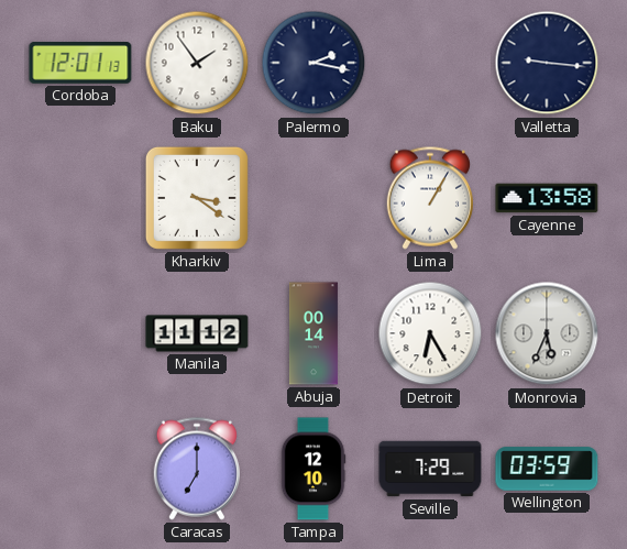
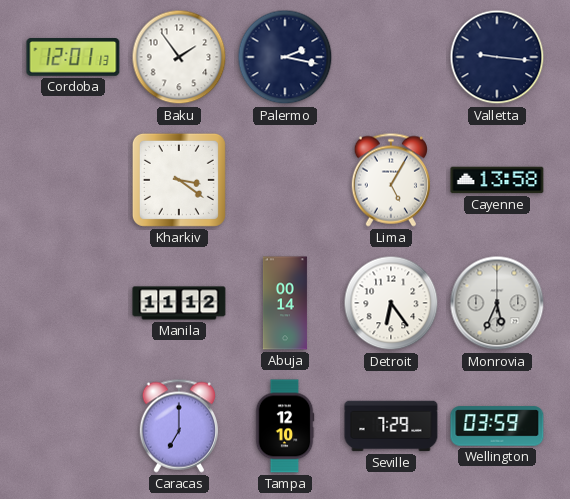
Lima: 1:05 -> 5:05
Detroit: 6:25 -> 6:24
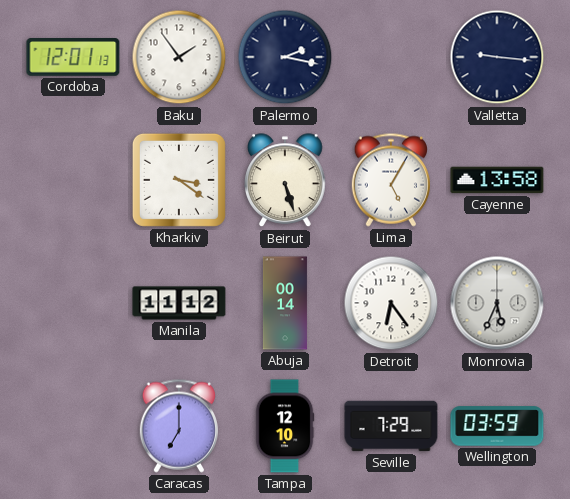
Beirut: none -> 5:27
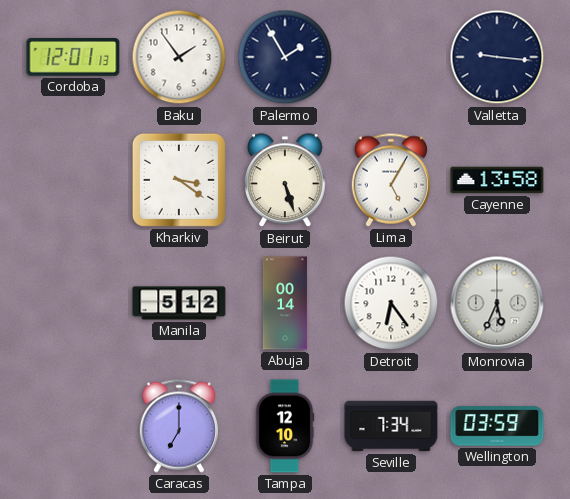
Palermo: 2:17 -> 1:55
Manila: 11:12 -> 5:12
Seville: 7:29 -> 7:34
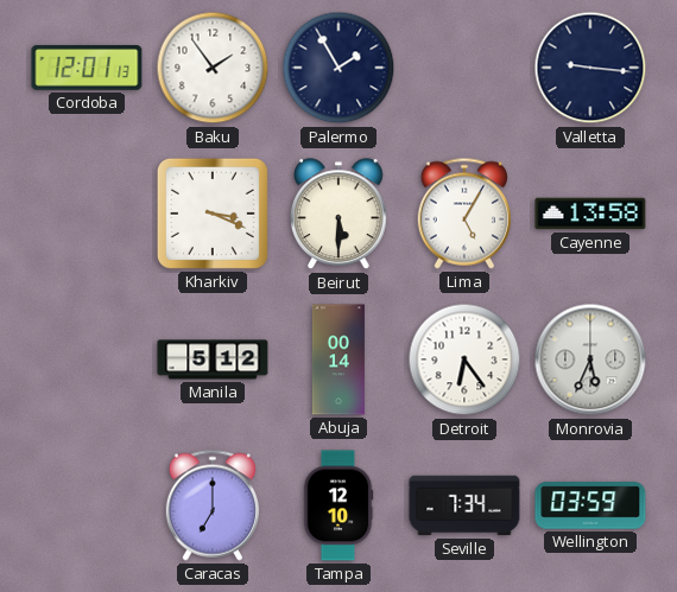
Kharkiv: 3:21 -> 3:19
Beirut: 5:27 -> 5:30
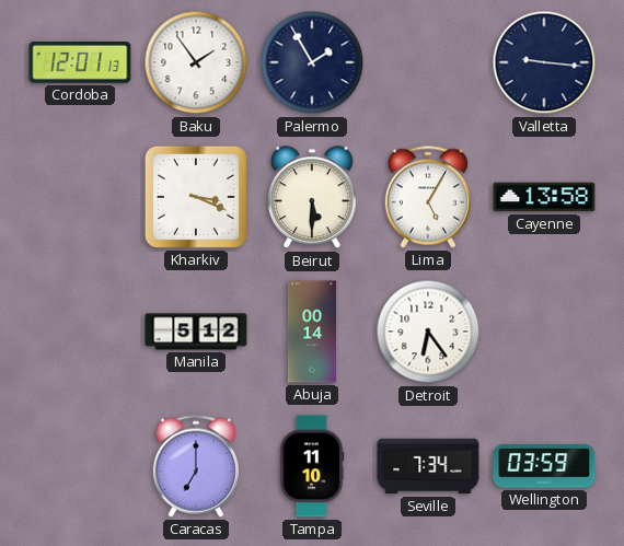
Monrovia: 5:34 -> none
Tampa: 12:10 -> 11:10
